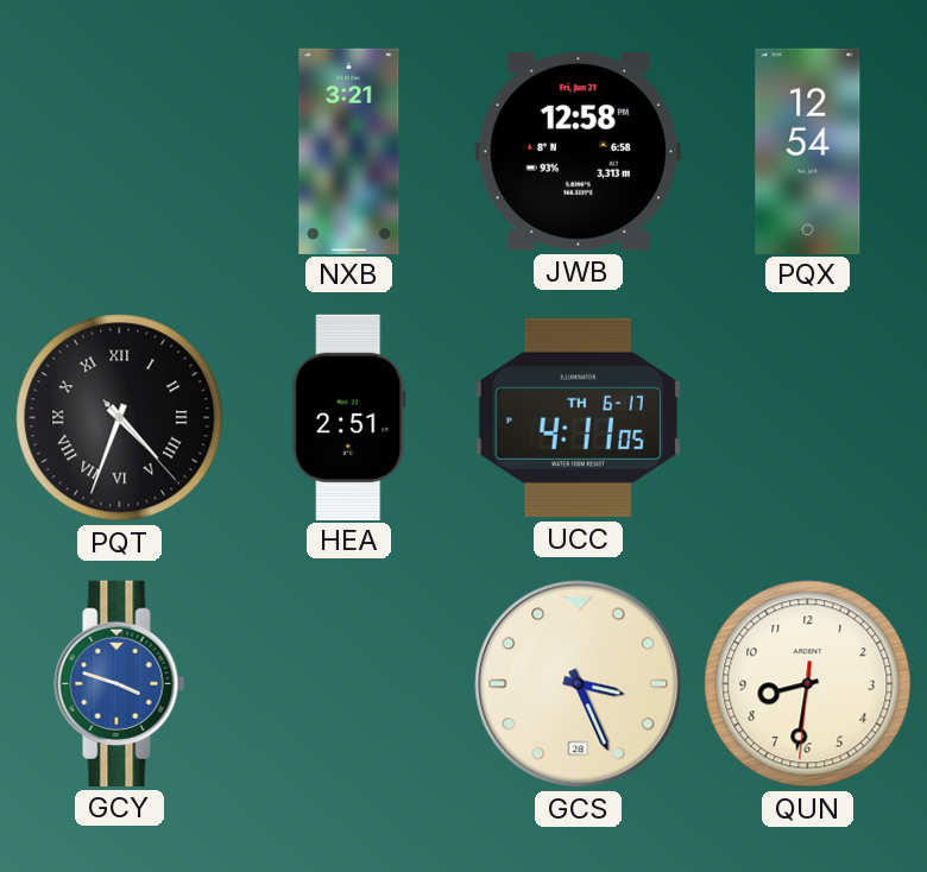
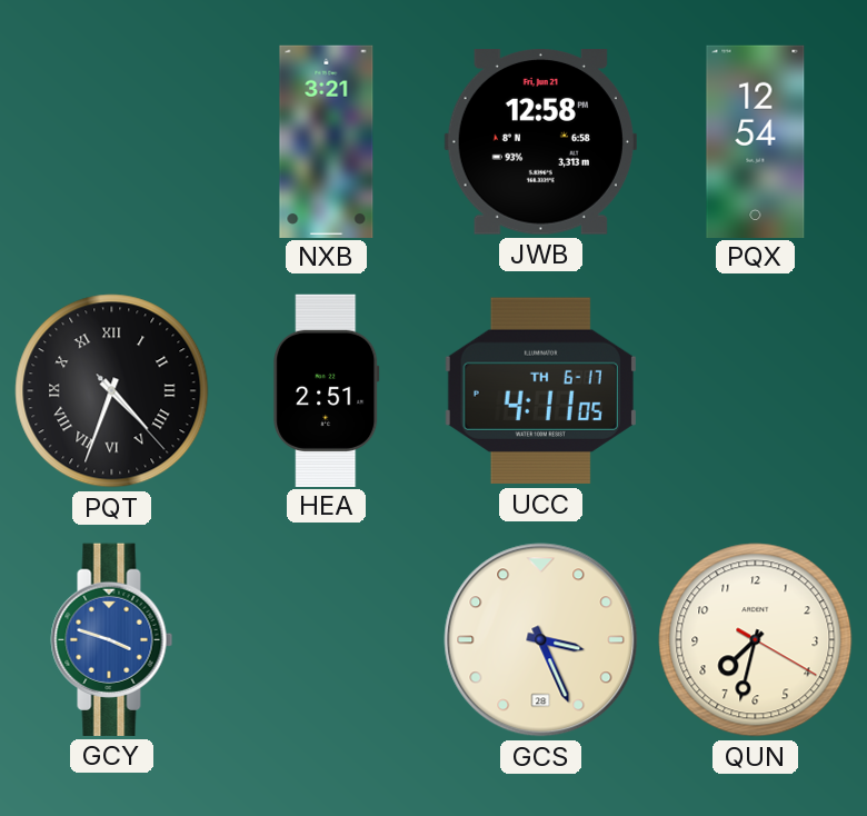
QUN: 8:31 -> 7:32
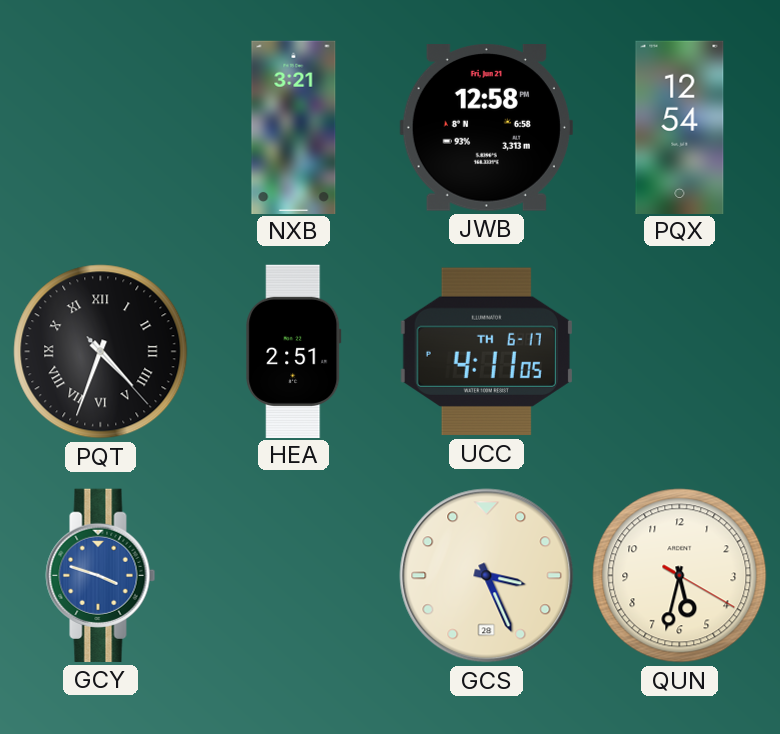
QUN: 7:32 -> 5:32
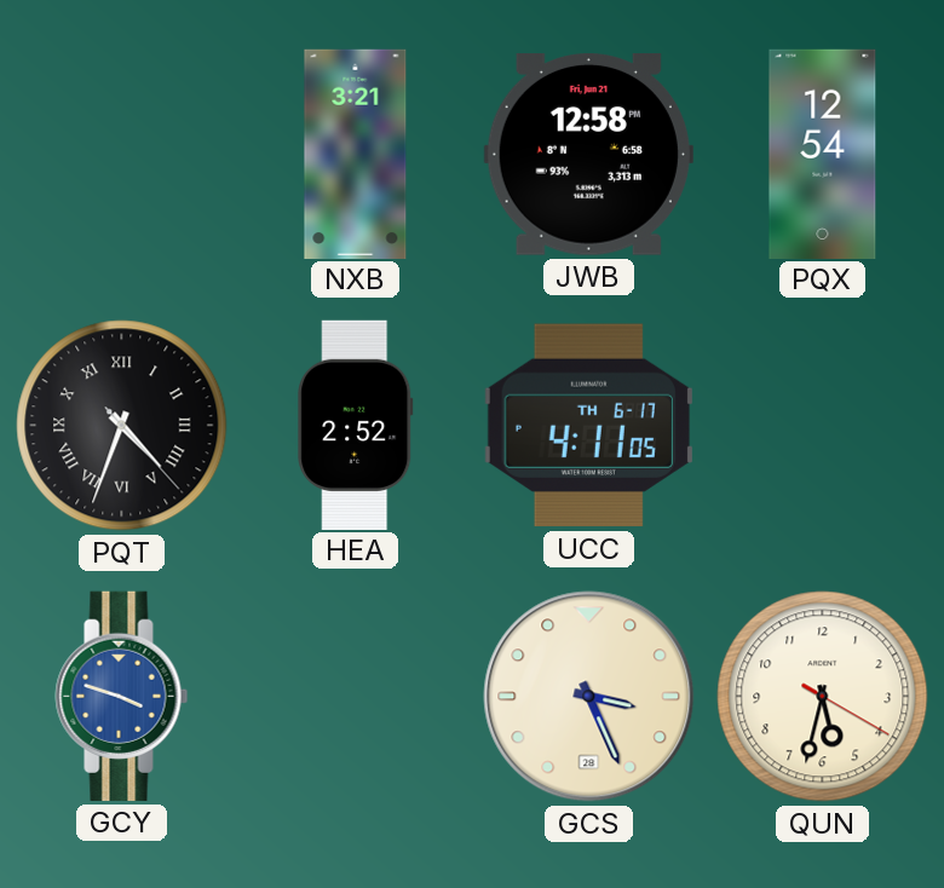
HEA: 2:51 -> 2:52
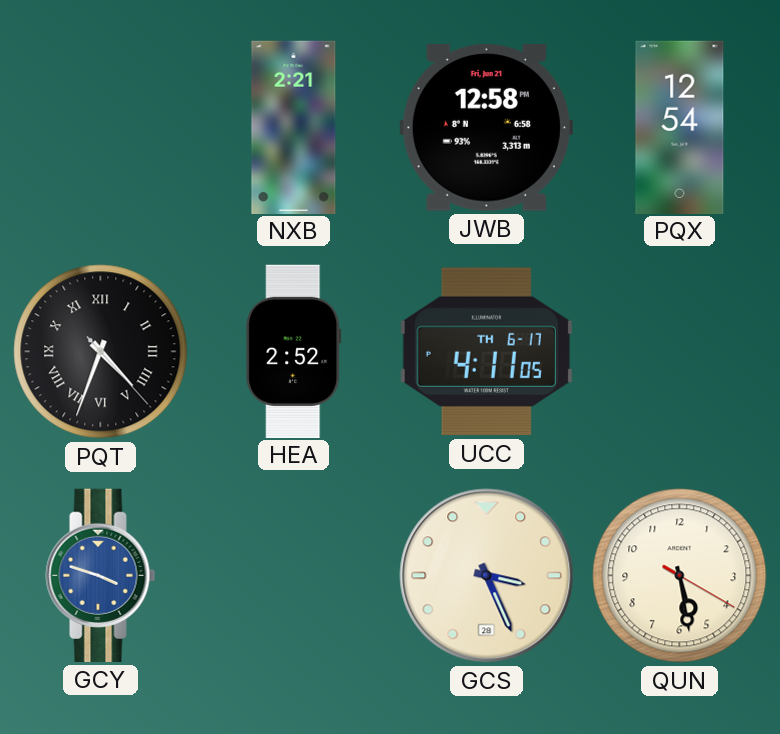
NXB: 3:21 -> 2:21
QUN: 5:32 -> 5:28
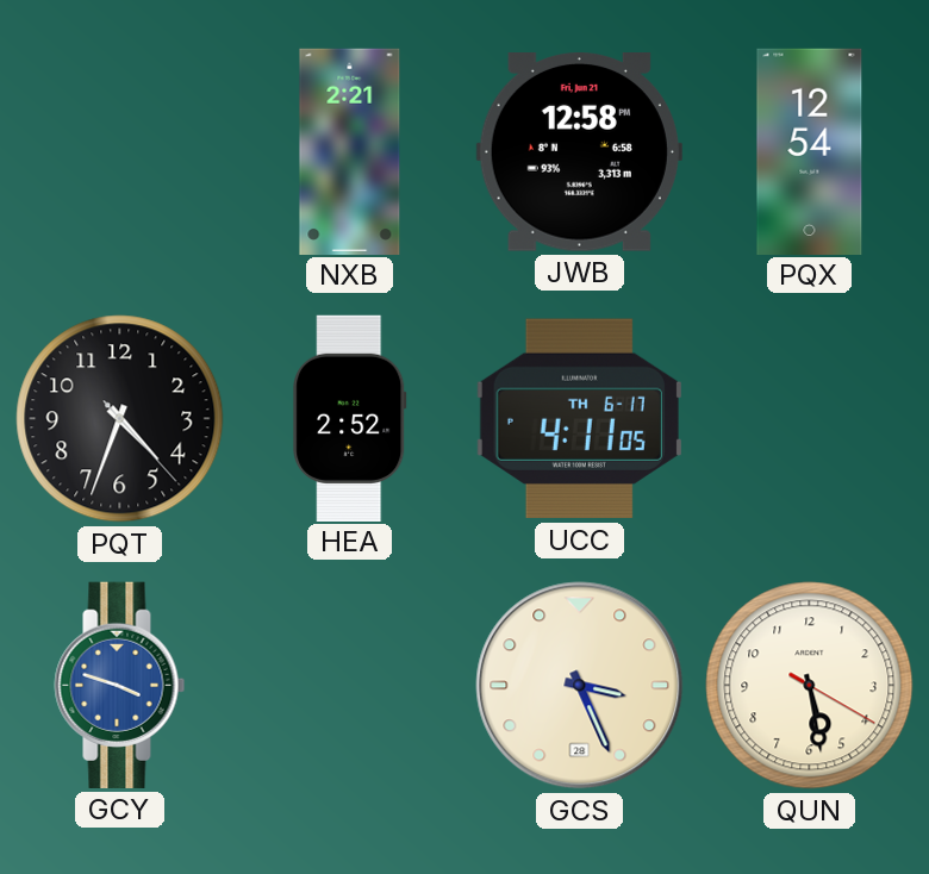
PQT numerals: Roman -> Arabic
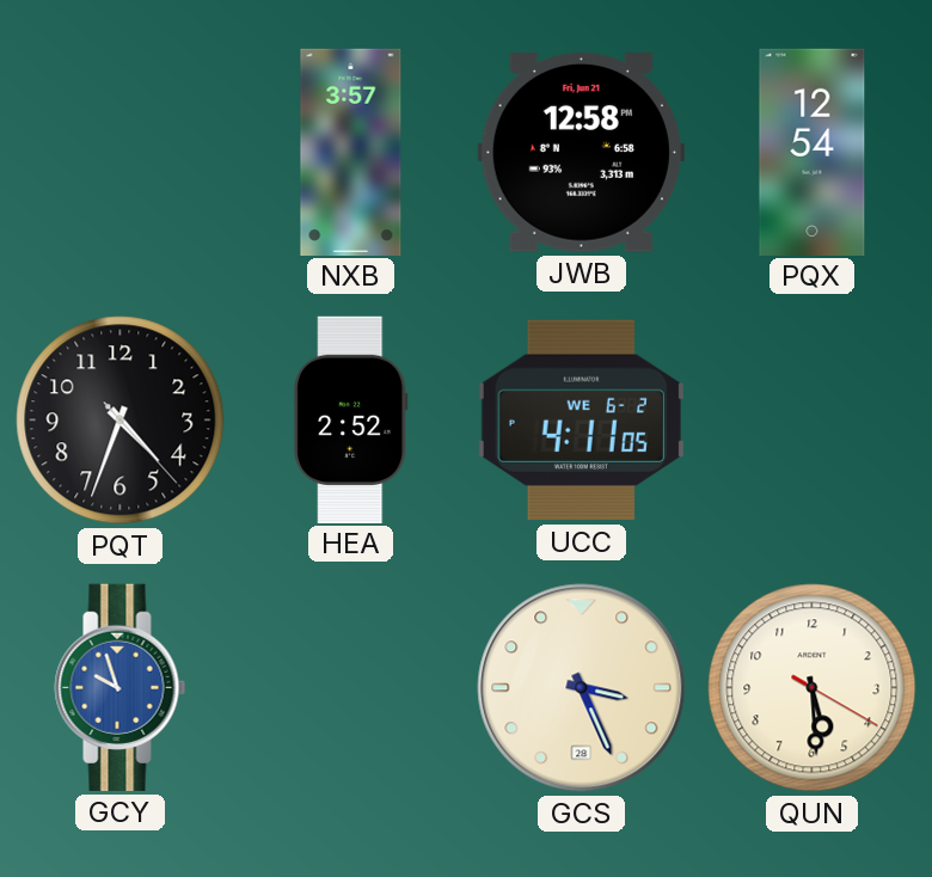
NXB: 2:21 -> 3:57
UCC date: TH 6-17 -> WE 6-2
GCY: 3:48 -> 9:57
QUN: 5:28 -> 5:29
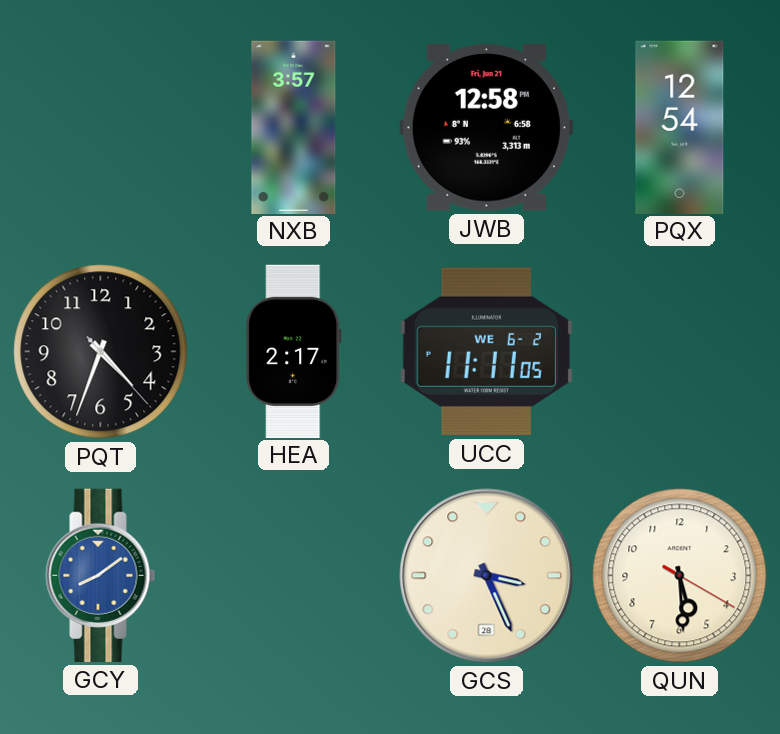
HEA: 2:52 -> 2:17
UCC: 4:11 -> 11:11
GCY: 9:57 -> 8:09
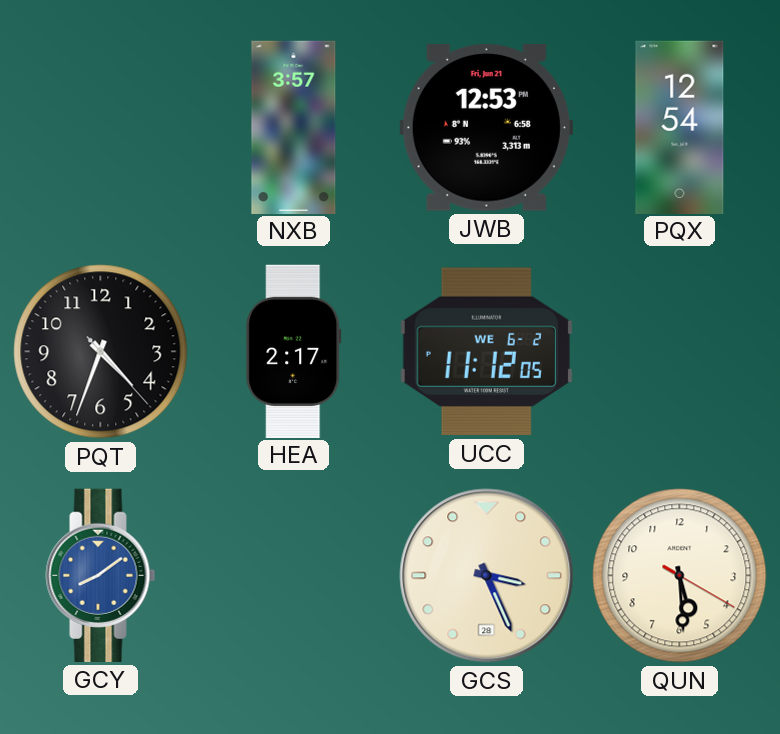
JWB: 12:58 -> 12:53
UCC: 11:11 -> 11:12
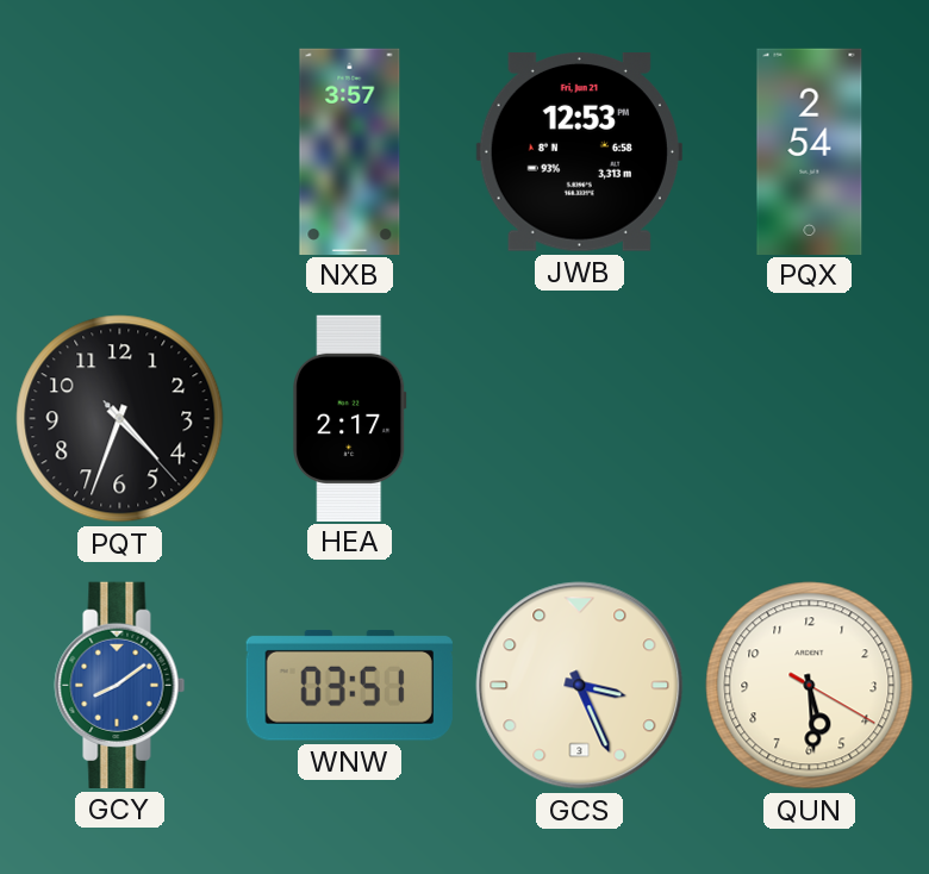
PQX: 12:54 -> 2:54
UCC: 11:12 -> none
WNW: none -> 03:51
GCS date: 28 -> 3
